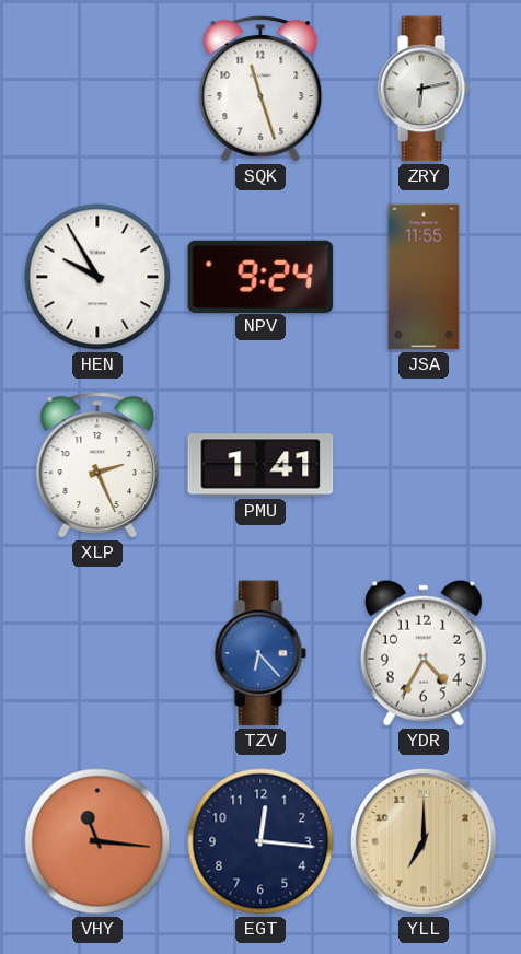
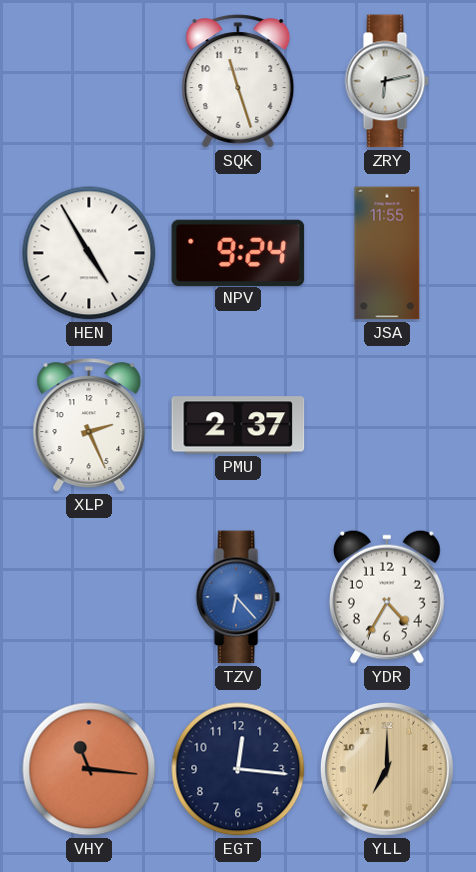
HEN: 9:55 -> 4:55
PMU: 1:41 -> 2:37
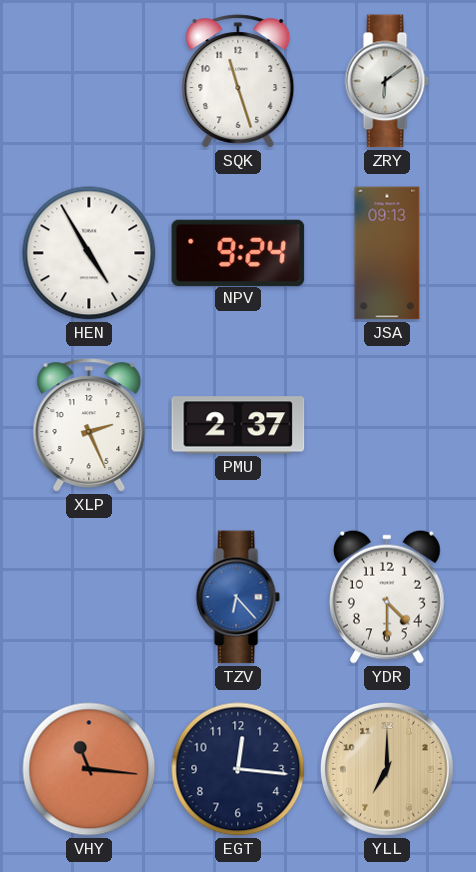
ZRY: 6:13 -> 6:09
JSA: 11:55 -> 09:13
YDR: 4:35 -> 4:30
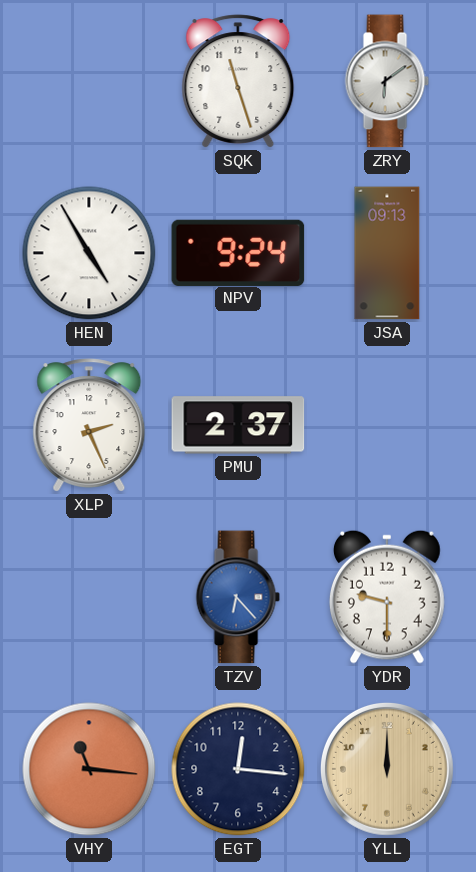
YDR: 4:30 -> 9:30
YLL: 7:00 -> 12:00
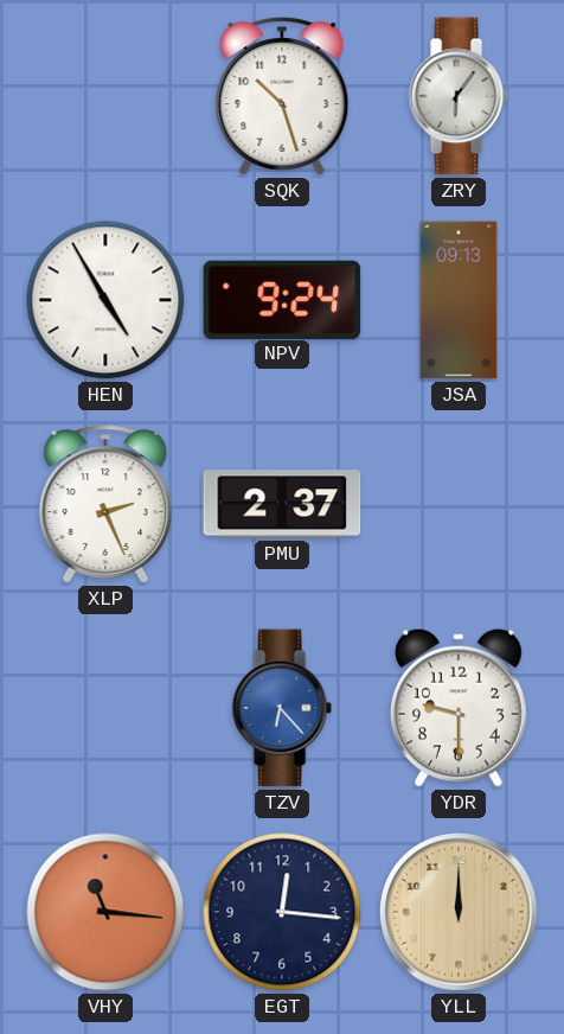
SQK: 11:27 -> 10:27
ZRY: 6:09 -> 6:06
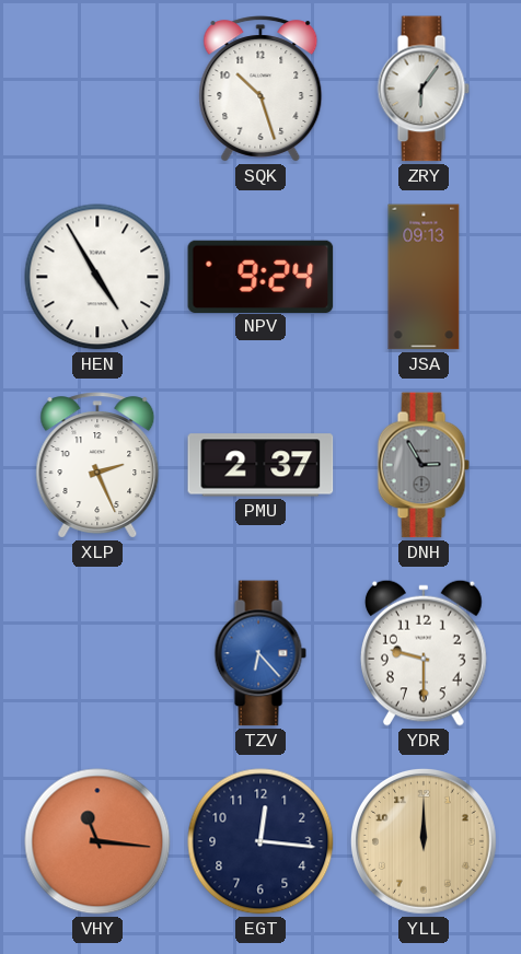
DNH: none -> 2:55
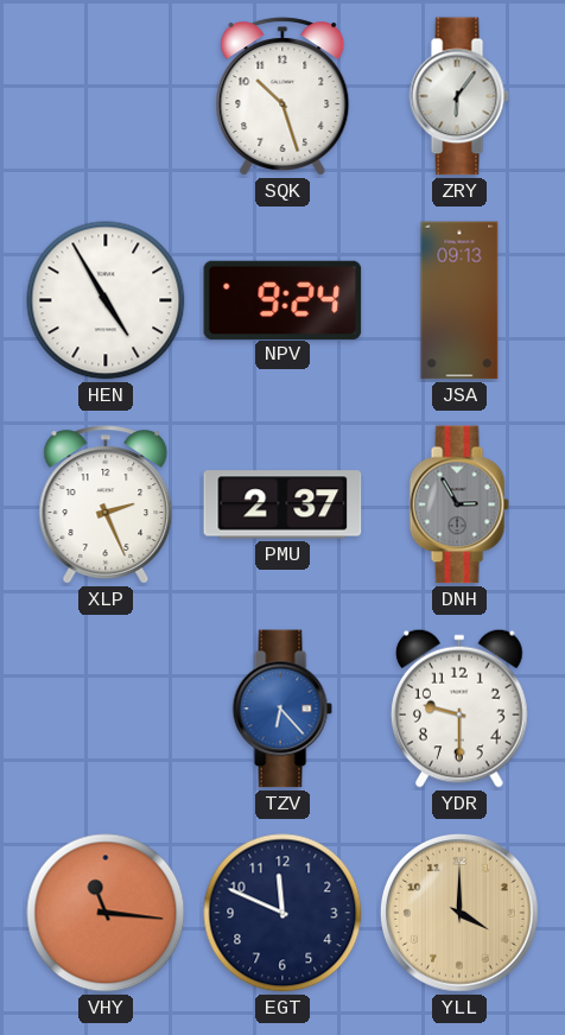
EGT: 12:16 -> 11:49
YLL: 12:00 -> 4:00
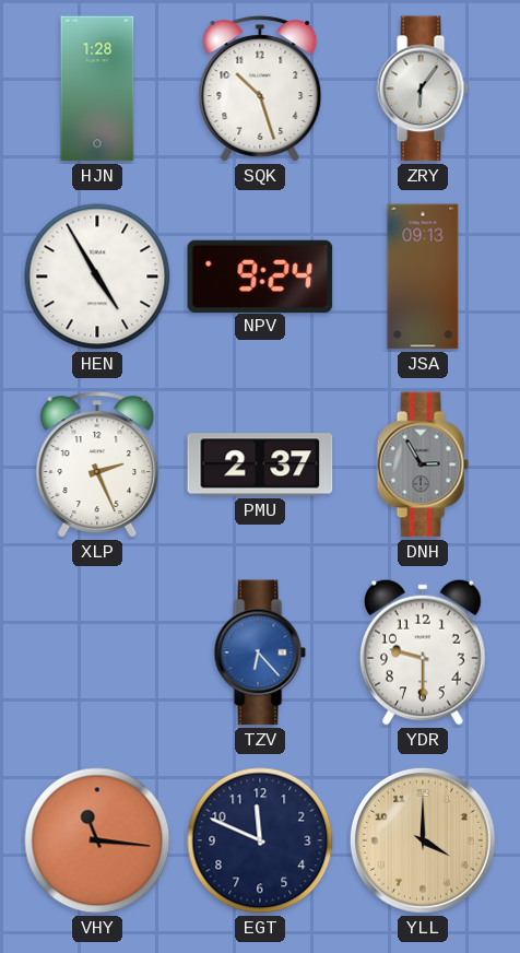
HJN: none -> 1:28
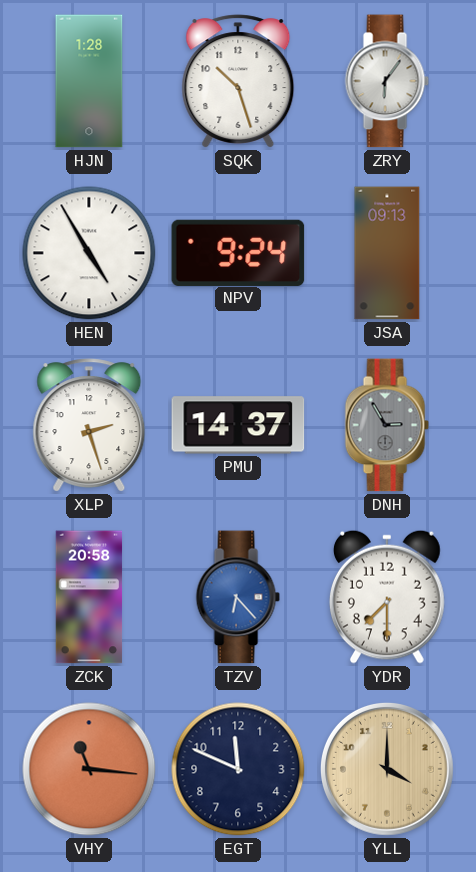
XLP: 2:26 -> 2:27
PMU: 2:37 -> 14:37
ZCK: none -> 20:58
YDR: 9:30 -> 7:30
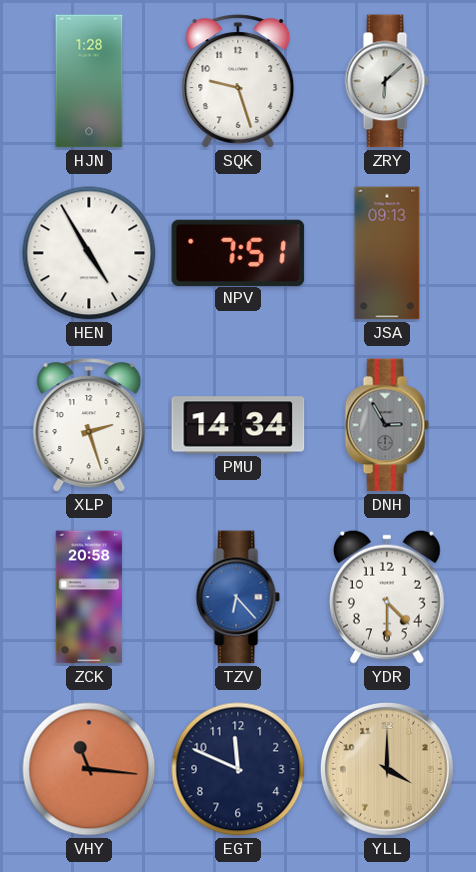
SQK: 10:27 -> 9:27
ZRY: 6:06 -> 6:08
NPV: 9:24 -> 7:51
PMU: 14:37 -> 14:34
YDR: 7:30 -> 4:30
